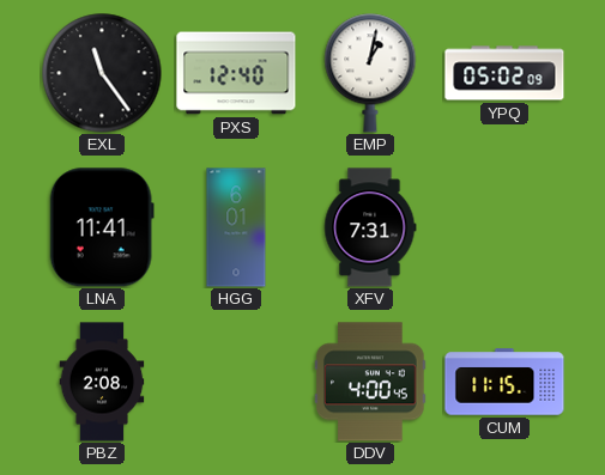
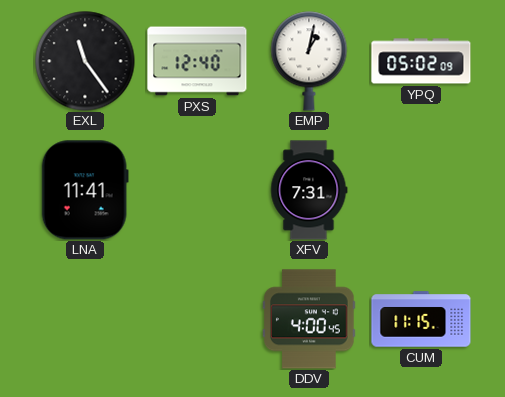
HGG: 6:01 -> none
PBZ: 2:08 -> none
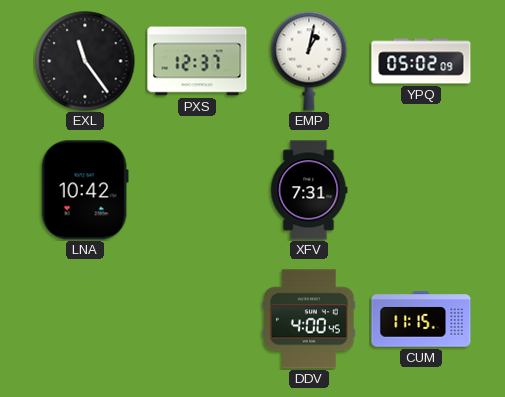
PXS: 12:40 -> 12:37
LNA: 11:41 -> 10:42
